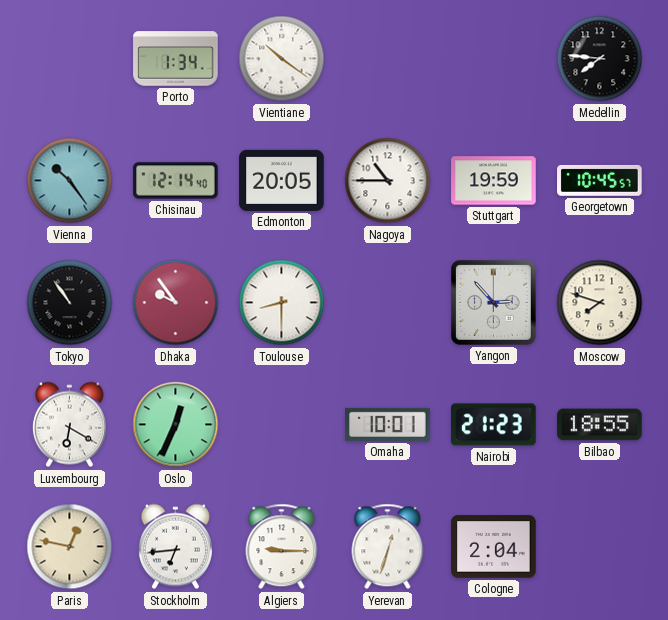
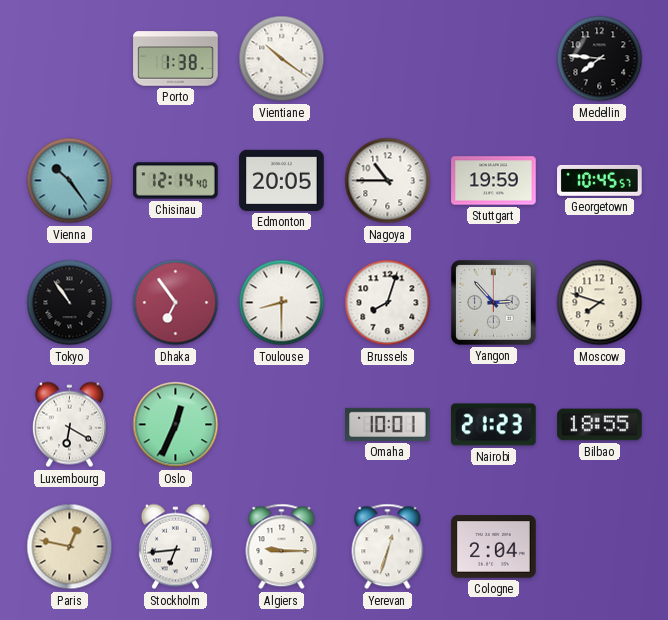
Porto: 1:34 -> 1:38
Dhaka: 9:54 -> 6:54
Brussels: none -> 8:03
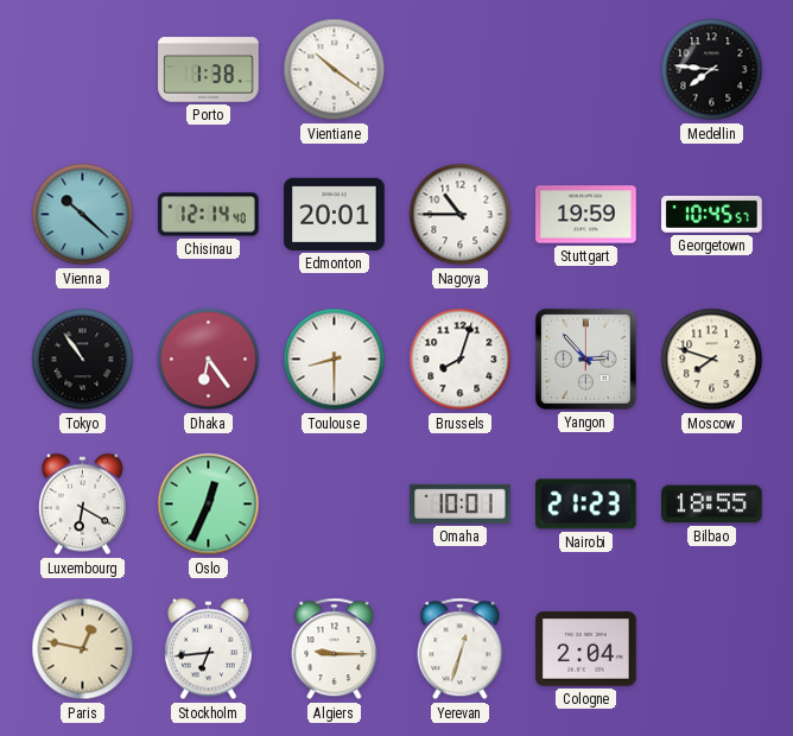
Vienna: 10:24 -> 10:22
Edmonton: 20:05 -> 20:01
Dhaka: 6:54 -> 6:24
